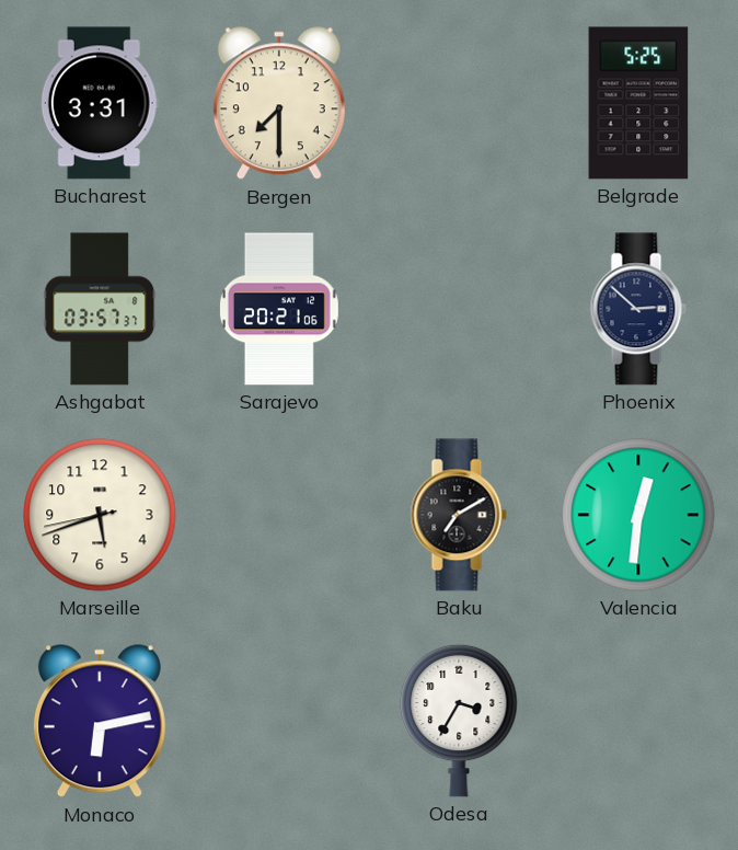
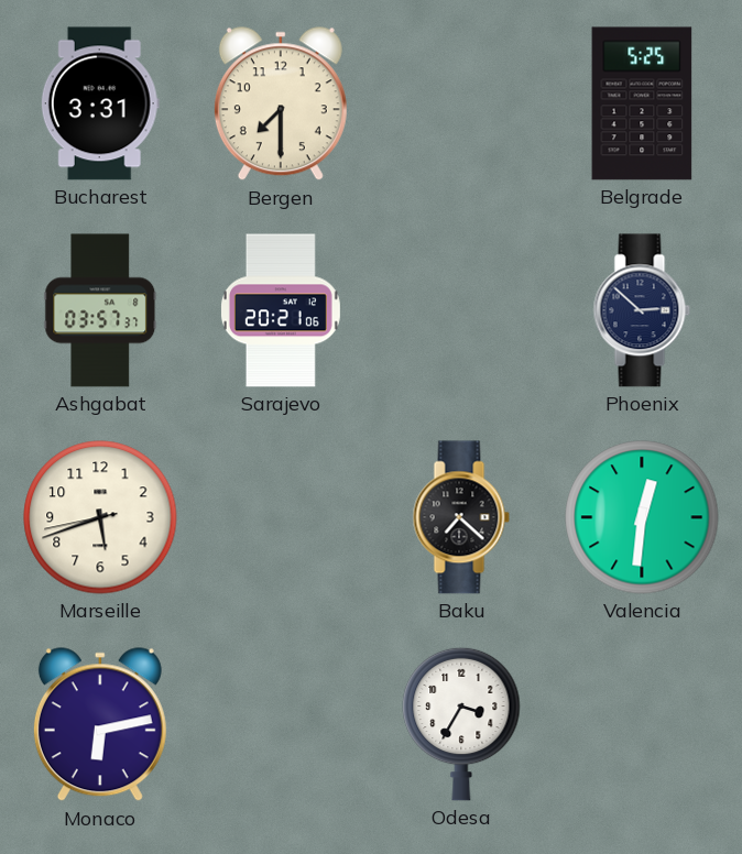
Baku: 7:10 -> 7:22
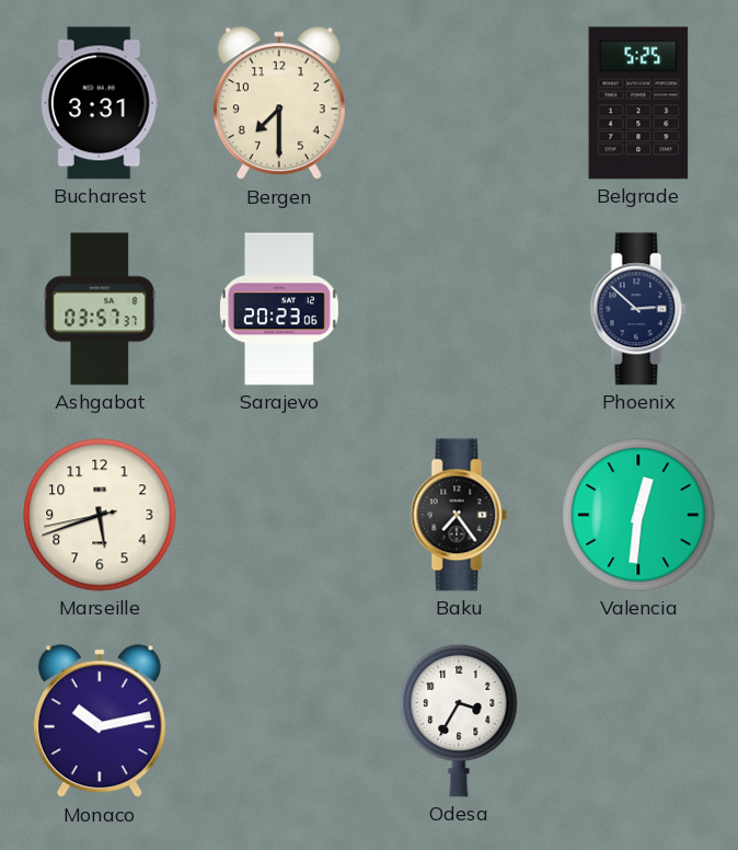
Sarajevo: 20:21 -> 20:23
Baku: 7:22 -> 7:24
Monaco: 6:13 -> 10:13
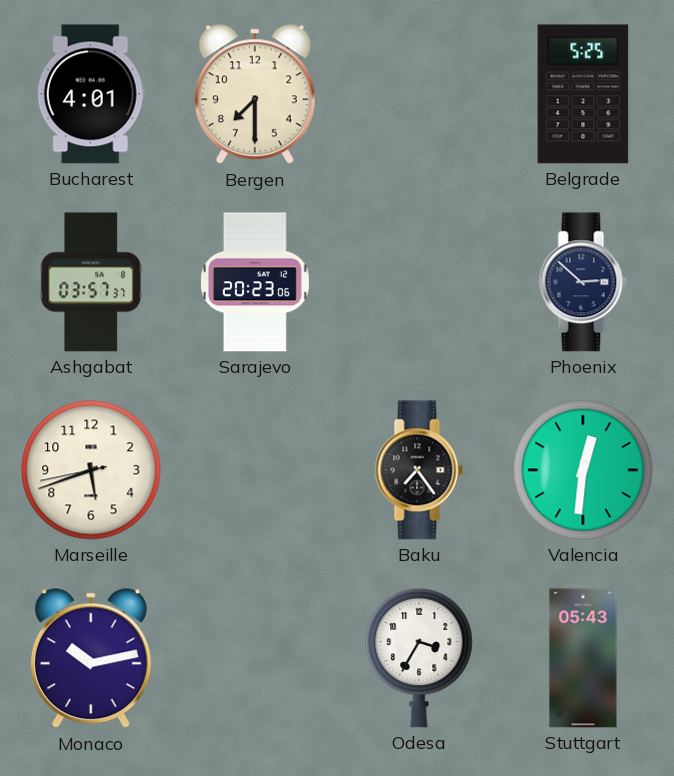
Bucharest: 3:31 -> 4:01
Stuttgart: none -> 05:43
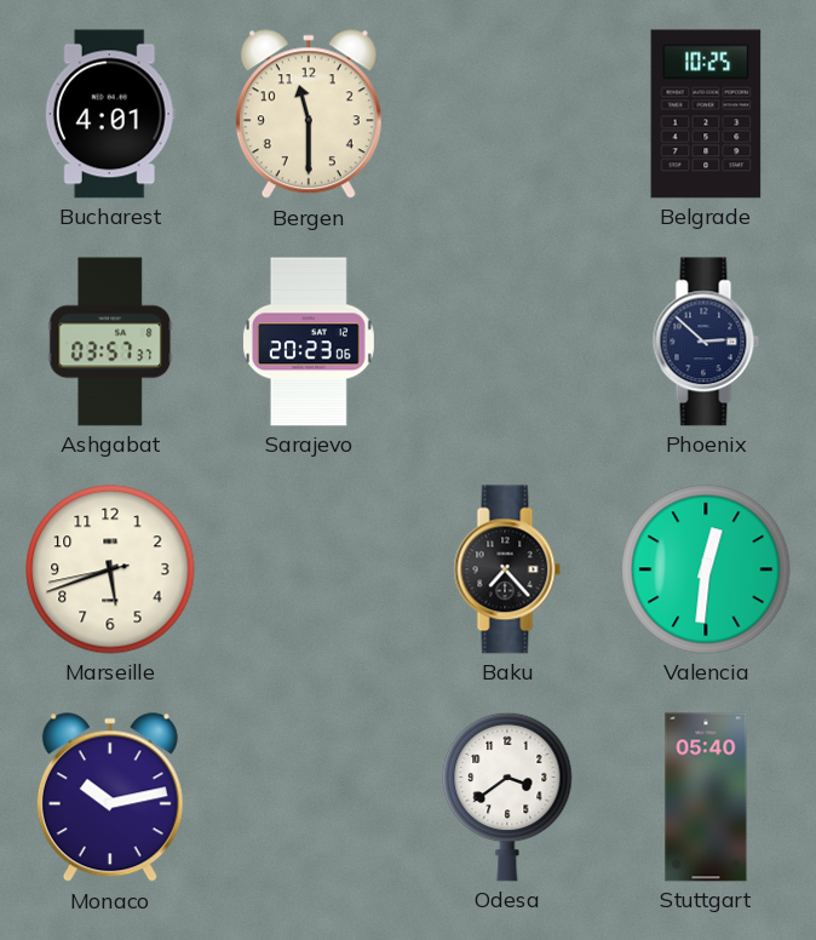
Bergen: 7:30 -> 11:30
Belgrade: 5:25 -> 10:25
Baku: 7:24 -> 7:23
Odesa: 3:35 -> 3:39
Stuttgart: 05:43 -> 05:40
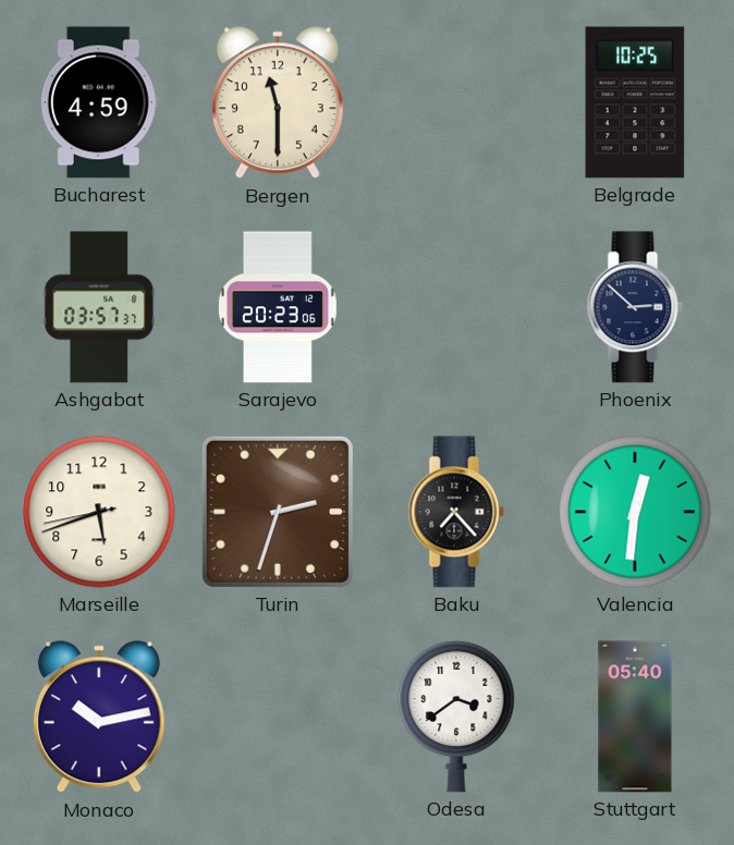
Bucharest: 4:01 -> 4:59
Turin: none -> 2:33
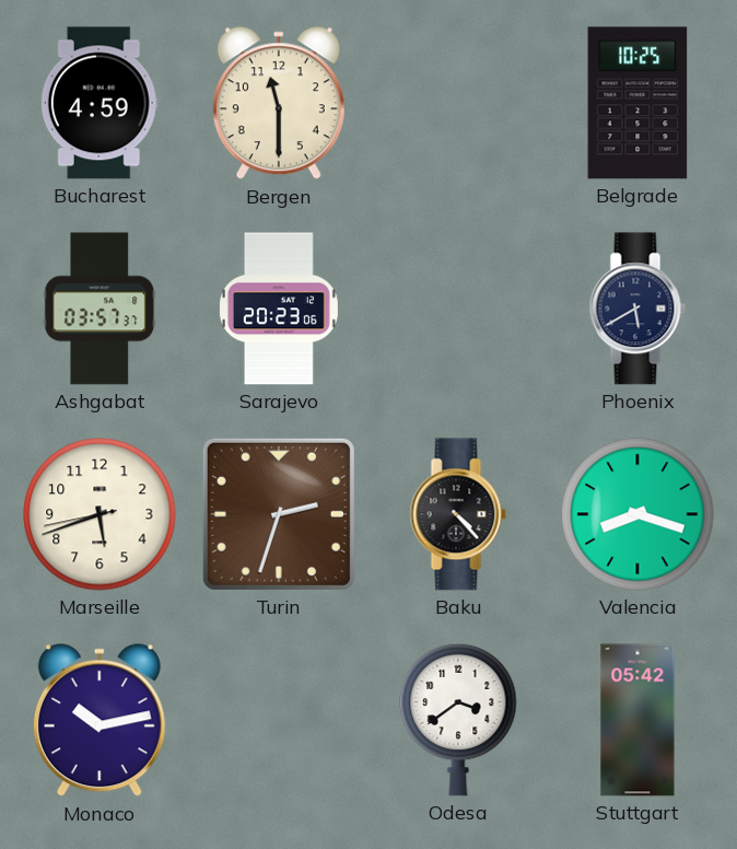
Phoenix: 2:52 -> 5:40
Baku: 7:23 -> 4:23
Valencia: 12:31 -> 8:18
Stuttgart: 05:40 -> 05:42
